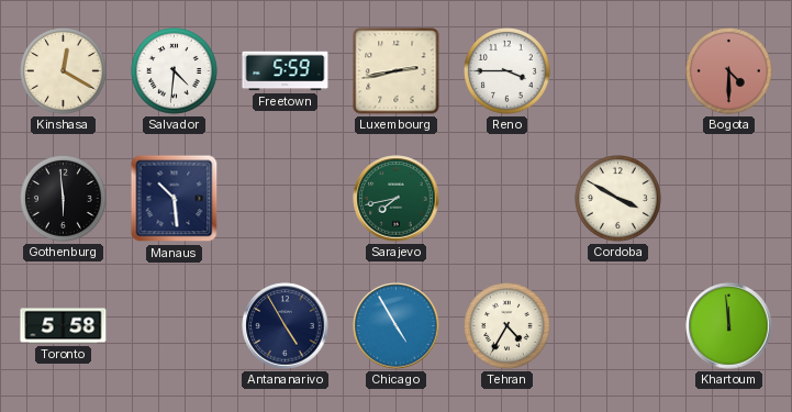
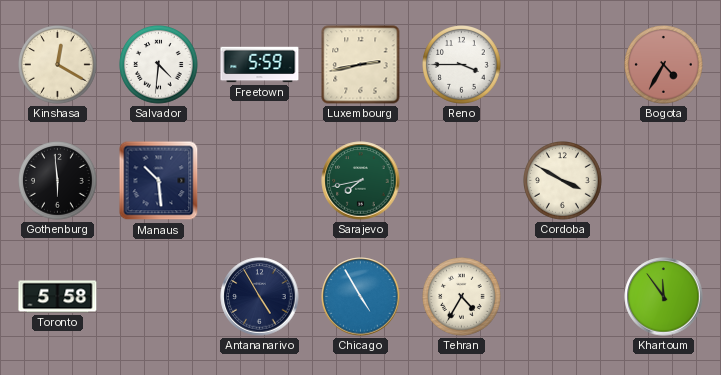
Bogota: 4:30 -> 4:35
Khartoum: 11:59 -> 11:54
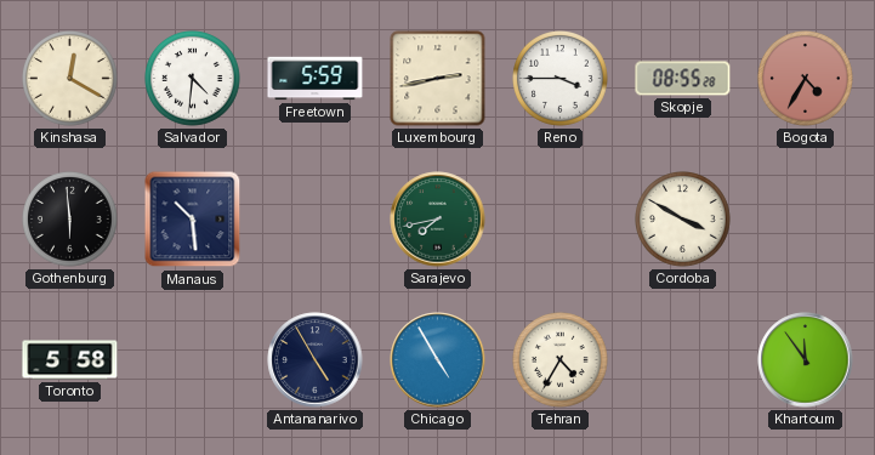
Skopje: none -> 08:55
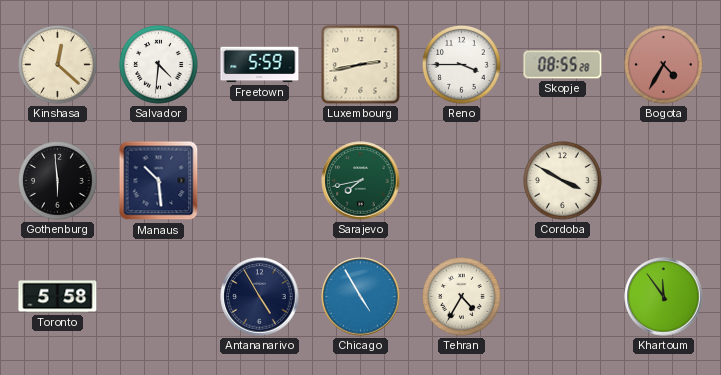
Kinshasa: 12:20 -> 12:22
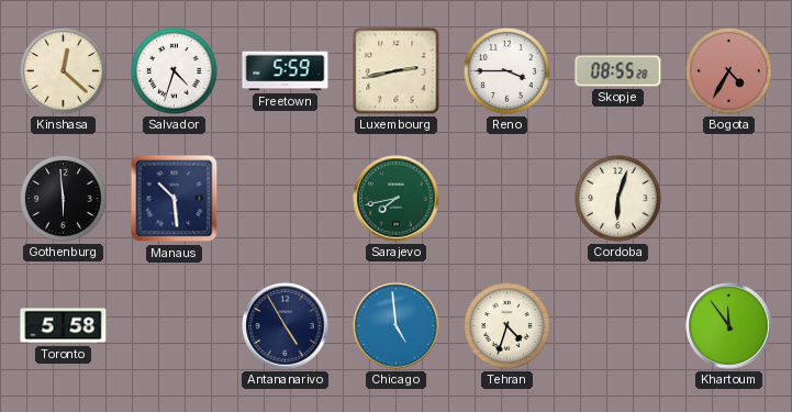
Salvador: 4:31 -> 4:33
Cordoba: 3:50 -> 6:03
Chicago: 4:55 -> 4:59
Tehran: 4:35 -> 4:33
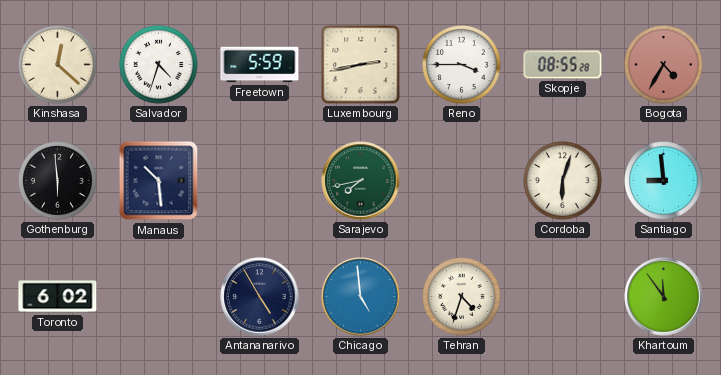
Santiago: none -> 8:59
Toronto: 5:58 -> 6:02
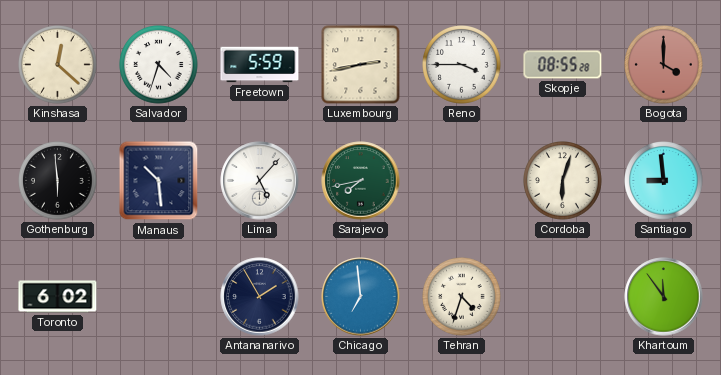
Bogota: 4:35 -> 4:00
Lima: none -> 5:07
Antananarivo: 4:55 -> 1:55
Chicago: 4:59 -> 6:59
